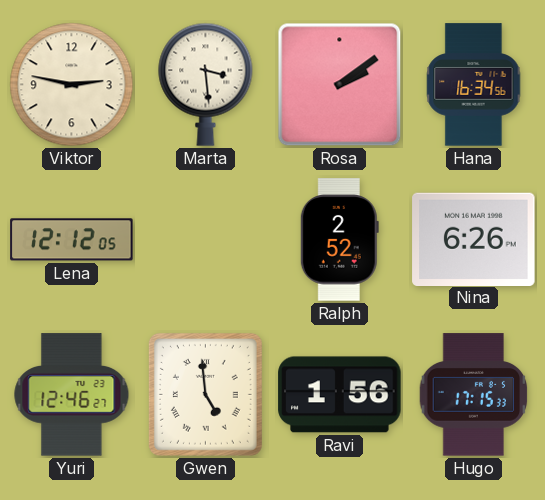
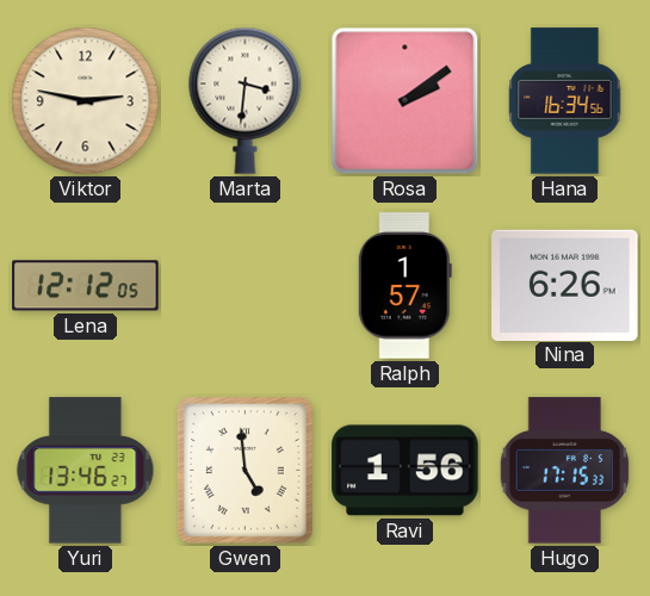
Marta: 3:29 -> 3:31
Ralph: 2:52 -> 1:57
Yuri: 12:46 -> 13:46
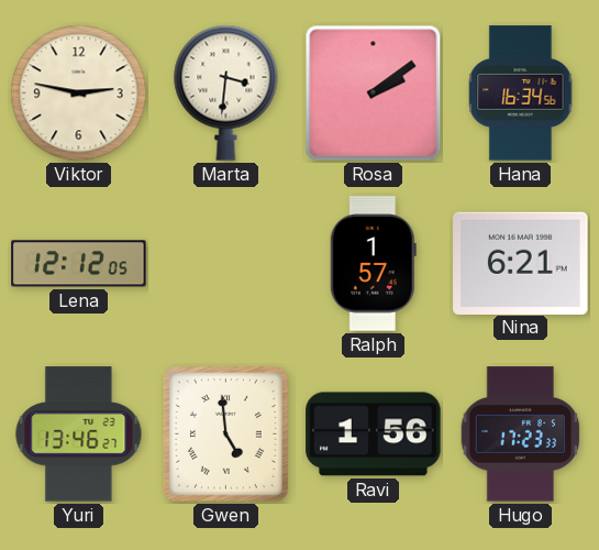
Nina: 6:26 -> 6:21
Hugo: 17:15 -> 17:23
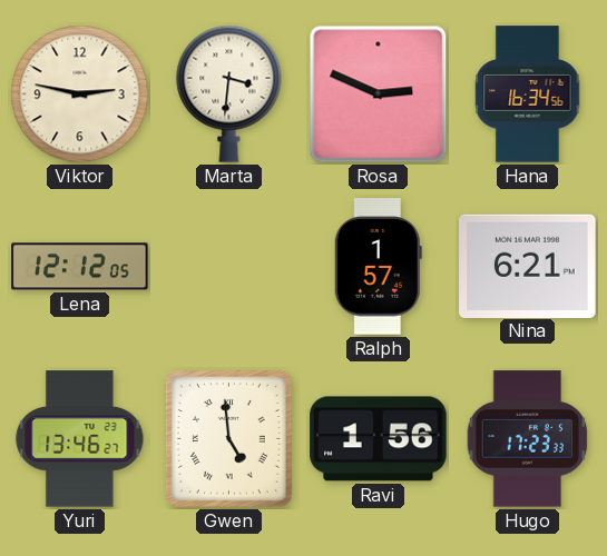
Rosa: 2:09 -> 2:49
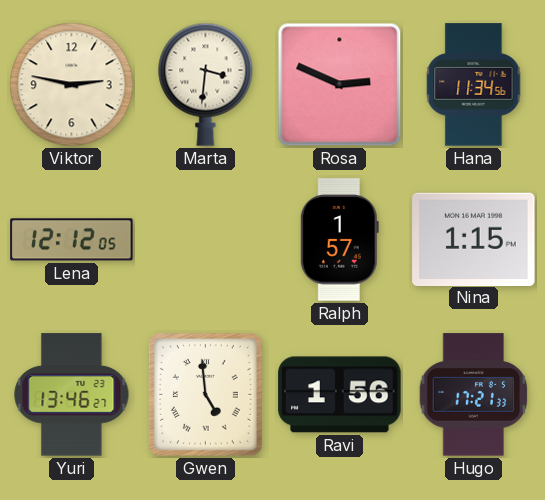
Hana: 16:34 -> 11:34
Nina: 6:21 -> 1:15
Hugo: 17:23 -> 17:21
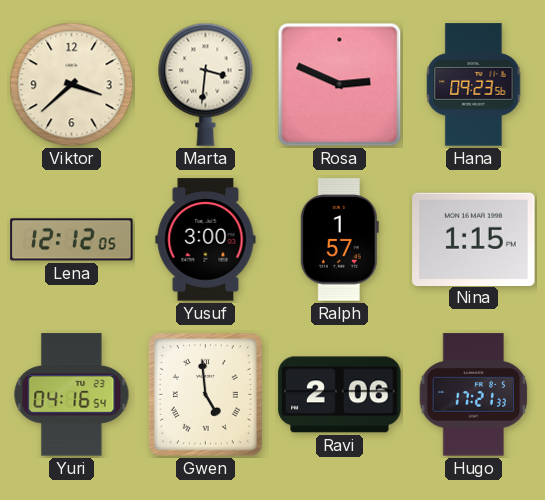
Viktor: 2:47 -> 3:38
Hana: 11:34 -> 09:23
Yusuf: none -> 3:00
Yuri: 13:46 -> 04:16
Ravi: 1:56 -> 2:06
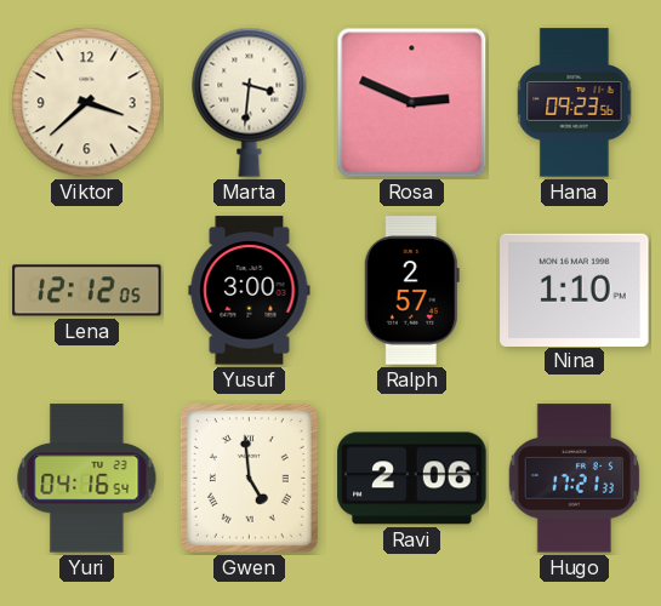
Ralph: 1:57 -> 2:57
Nina: 1:15 -> 1:10
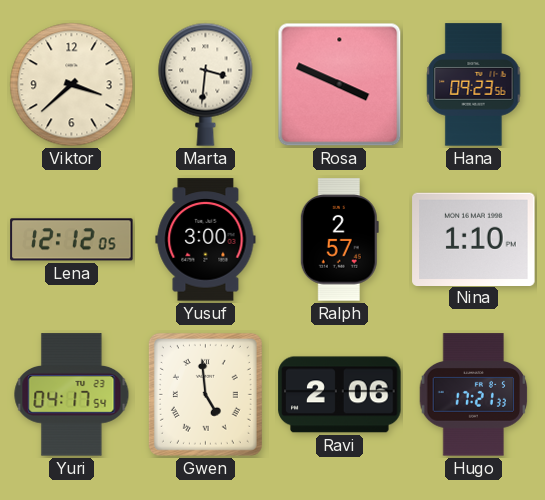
Rosa: 2:49 -> 3:49
Yuri: 04:16 -> 04:17
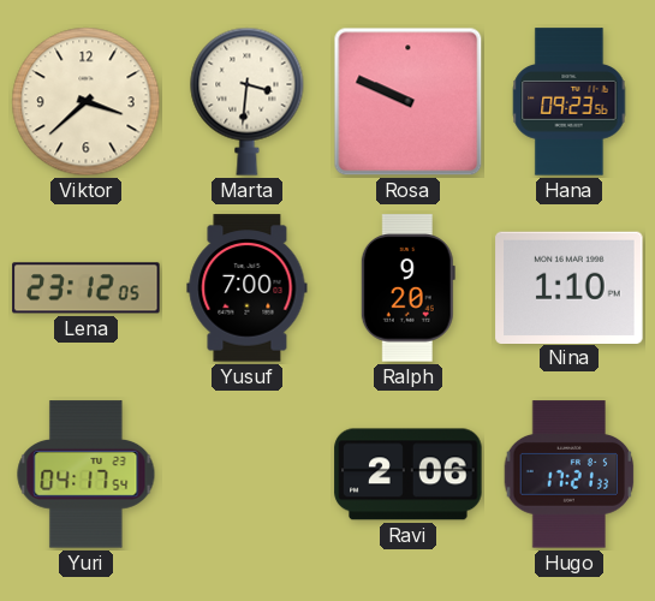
Rosa: 3:49 -> 9:49
Lena: 12:12 -> 23:12
Yusuf: 3:00 -> 7:00
Ralph: 2:57 -> 9:20
Gwen: 4:59 -> none
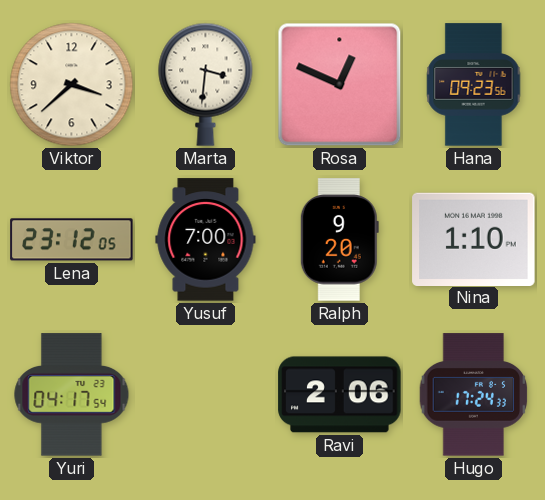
Rosa: 9:49 -> 12:49
Hugo: 17:21 -> 17:24
